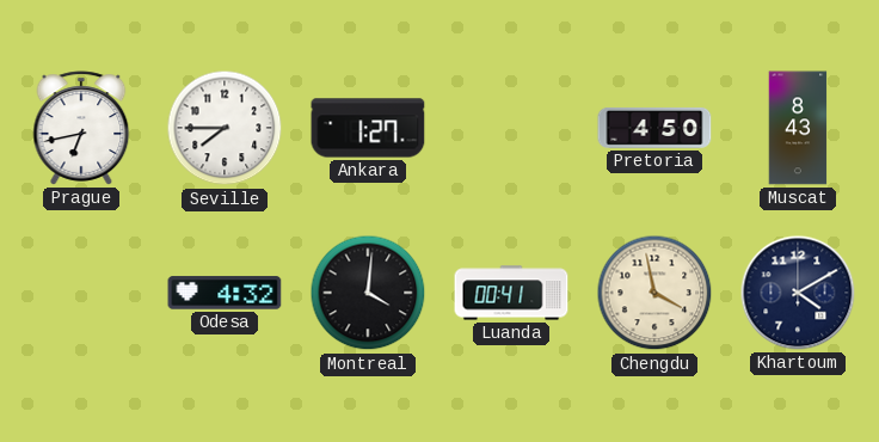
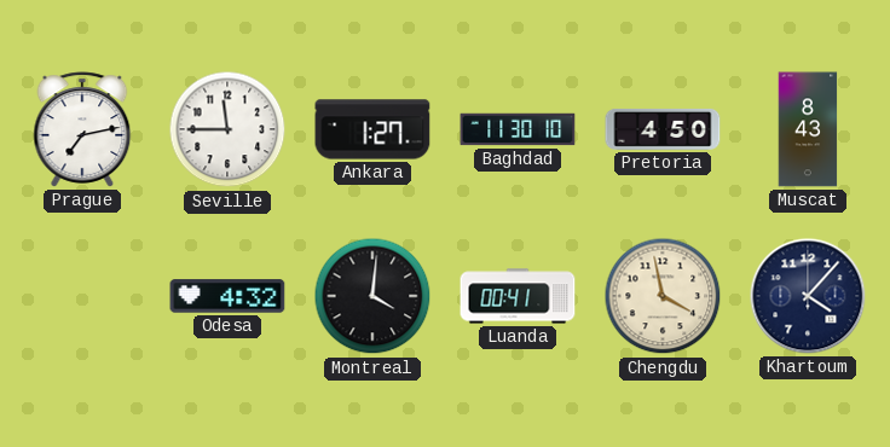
Prague: 6:43 -> 7:13
Seville: 7:45 -> 11:45
Baghdad: none -> 11:30
Khartoum: 4:10 -> 4:07
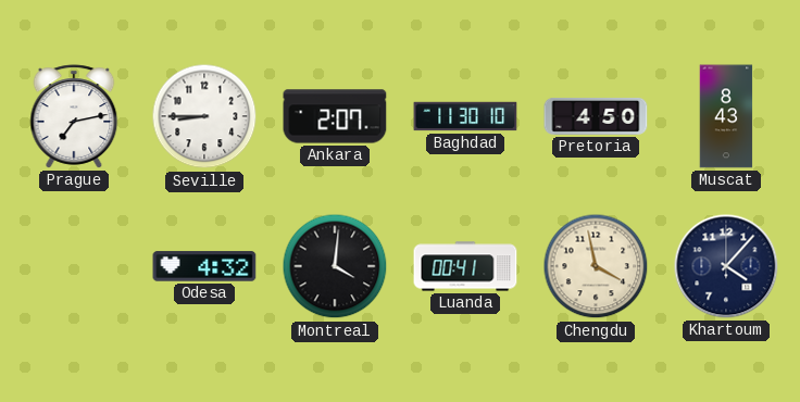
Seville: 11:45 -> 8:45
Ankara: 1:27 -> 2:07
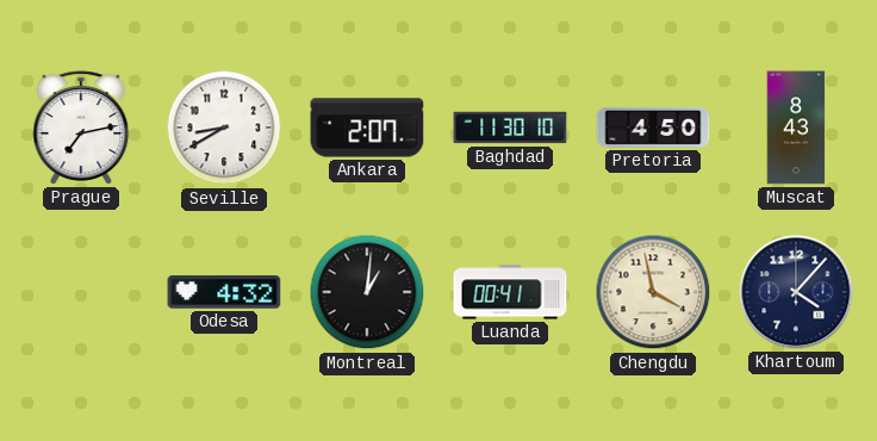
Seville: 8:45 -> 8:40
Montreal: 4:01 -> 1:01
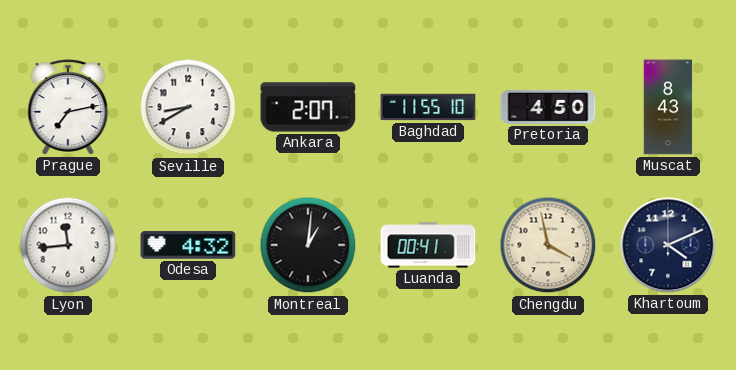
Baghdad: 11:30 -> 11:55
Lyon: none -> 11:44
Khartoum: 4:07 -> 4:11
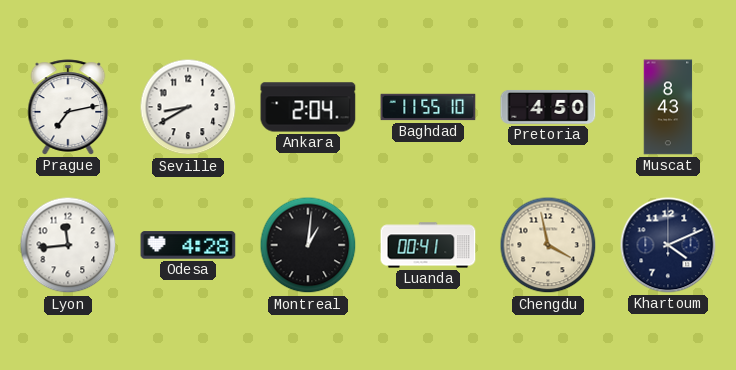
Ankara: 2:07 -> 2:04
Odesa: 4:32 -> 4:28
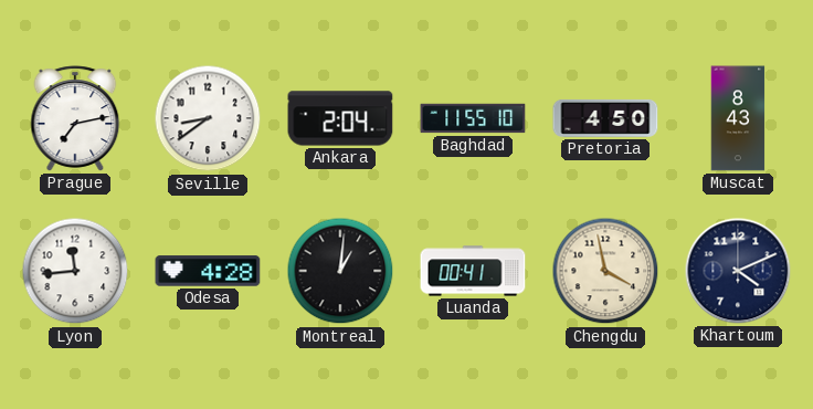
Seville: 8:40 -> 8:39
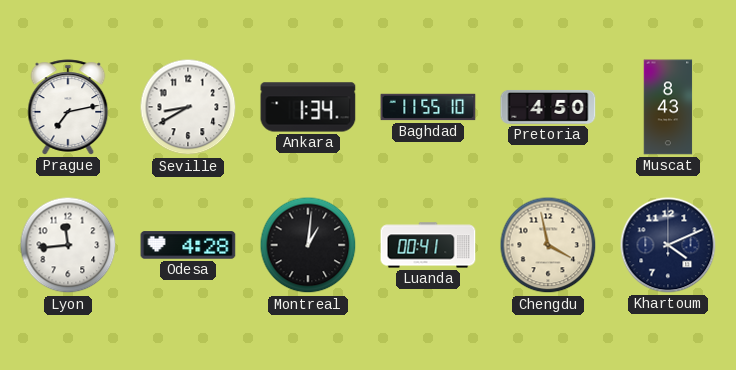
Seville: 8:39 -> 8:40
Ankara: 2:04 -> 1:34
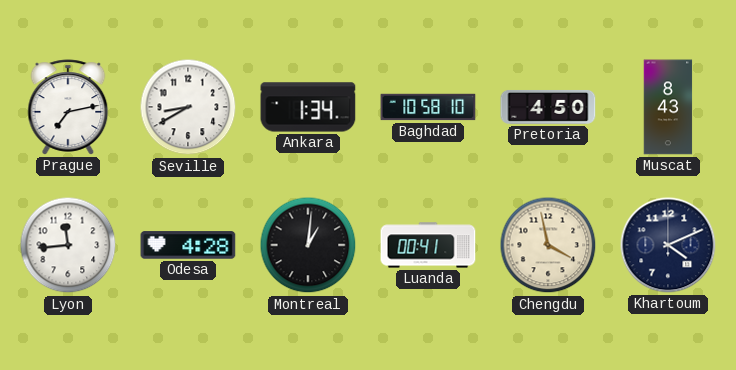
Baghdad: 11:55 -> 10:58
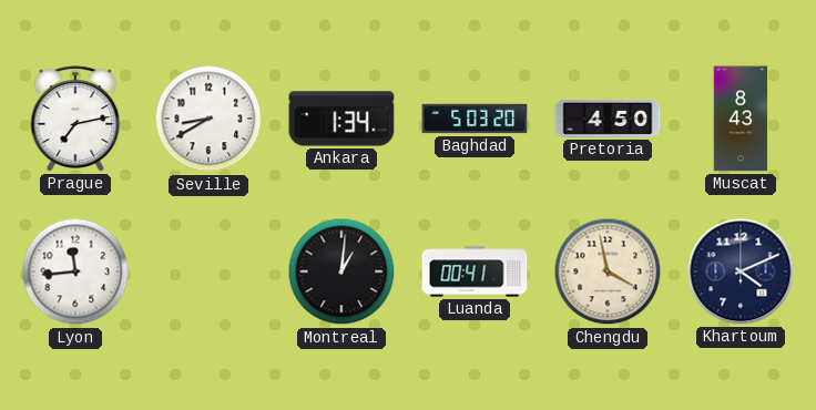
Baghdad: 10:58 -> 5:03
Odesa: 4:28 -> none
